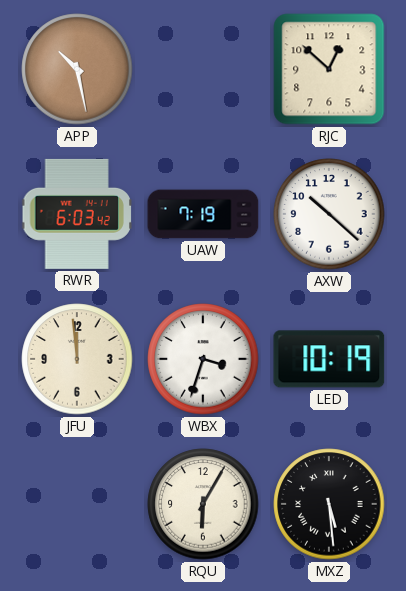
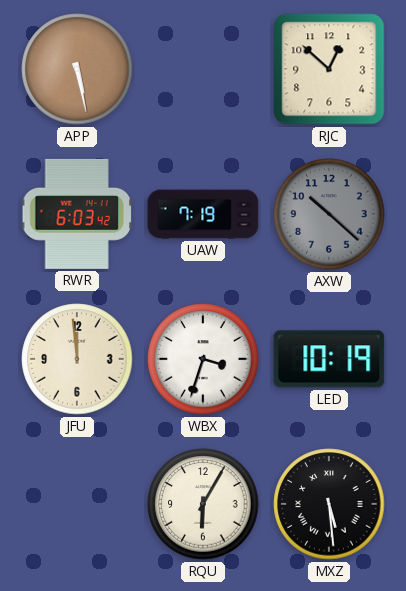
APP: 10:28 -> 5:28
AXW dial: white -> grey
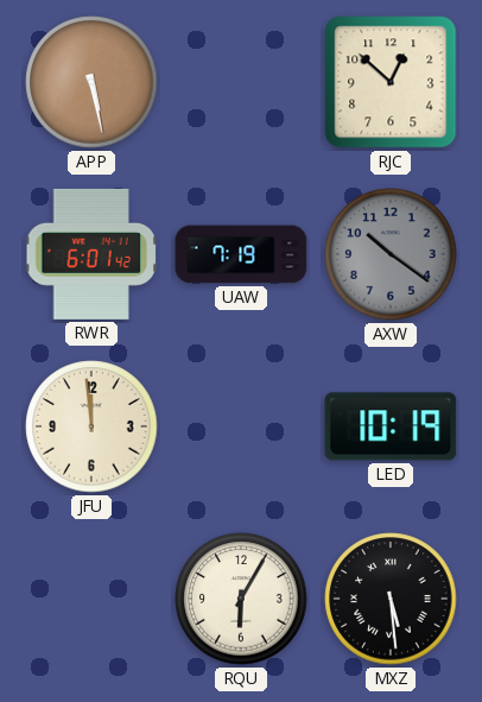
RWR: 6:03 -> 6:01
AXW: 10:22 -> 10:21
WBX: 3:33 -> none
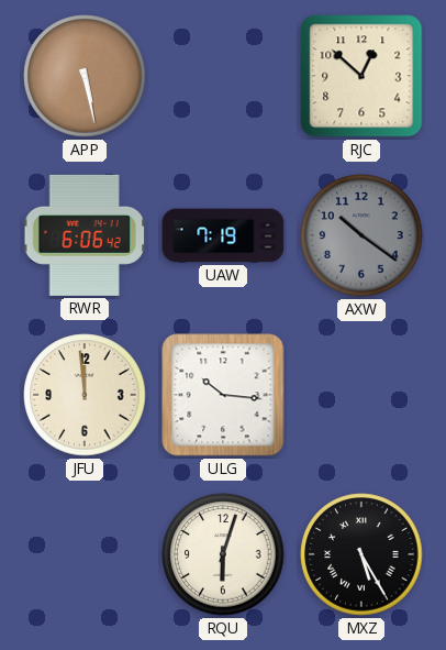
RWR: 6:01 -> 6:06
ULG: none -> 10:16
LED: 10:19 -> none
RQU: 6:05 -> 6:03
MXZ: 5:29 -> 5:25
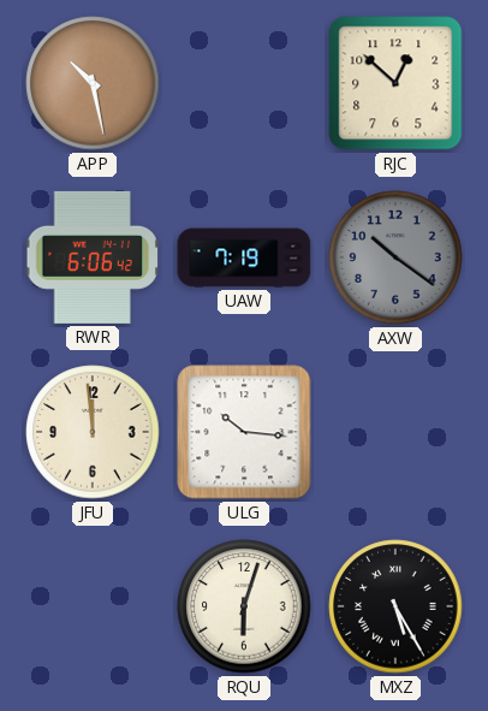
APP: 5:28 -> 10:28
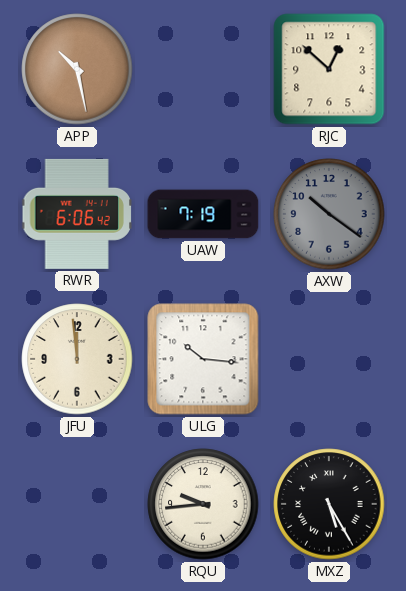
RQU: 6:03 -> 9:44
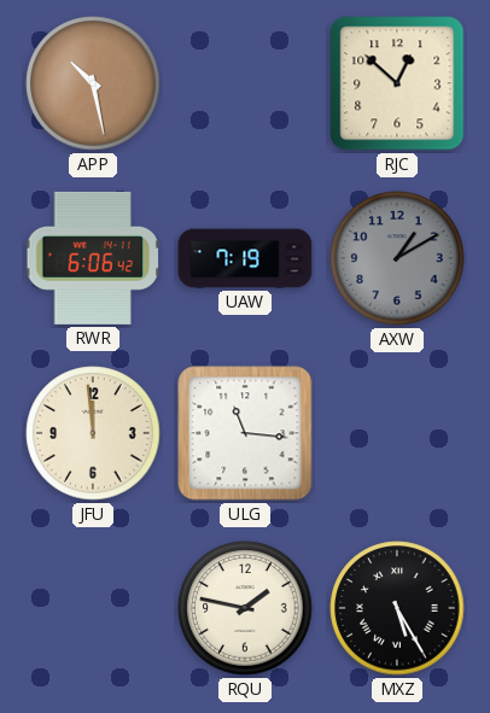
AXW: 10:21 -> 1:10
ULG: 10:16 -> 11:16
RQU: 9:44 -> 1:47
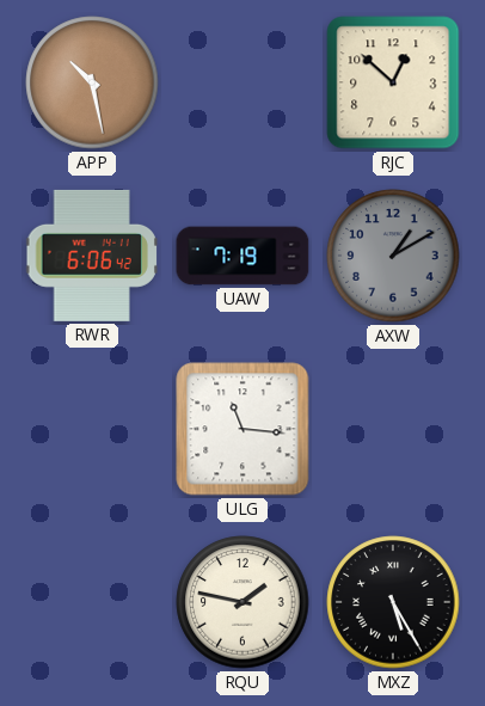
JFU: 11:59 -> none
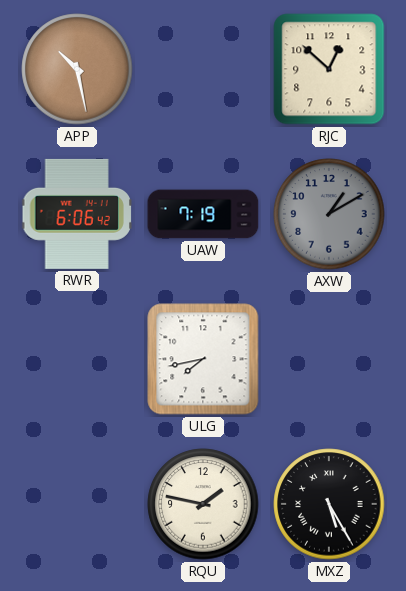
ULG: 11:16 -> 7:43
